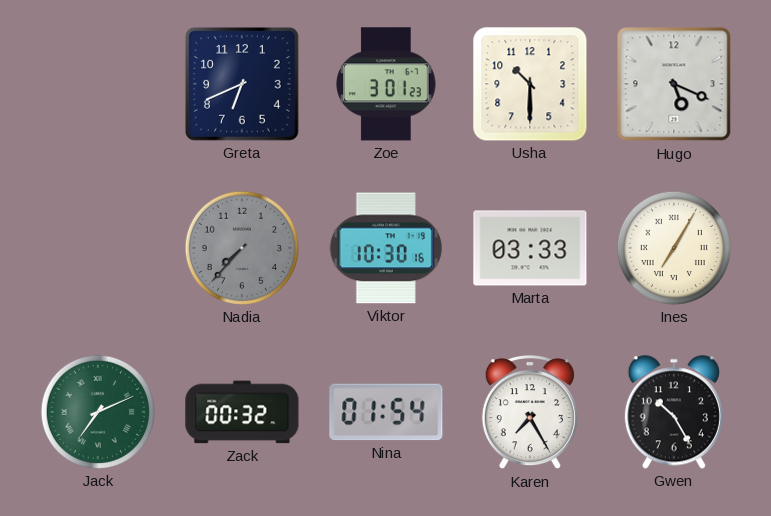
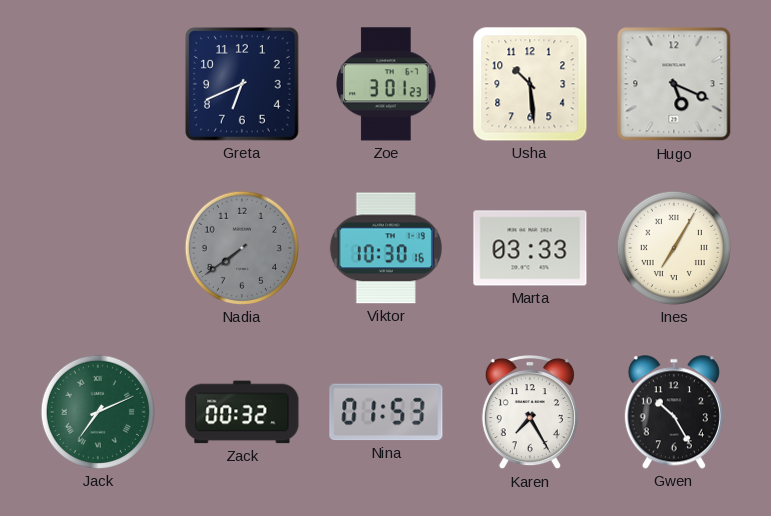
Usha: 10:30 -> 10:29
Nadia: 7:37 -> 7:39
Nina: 01:54 -> 01:53
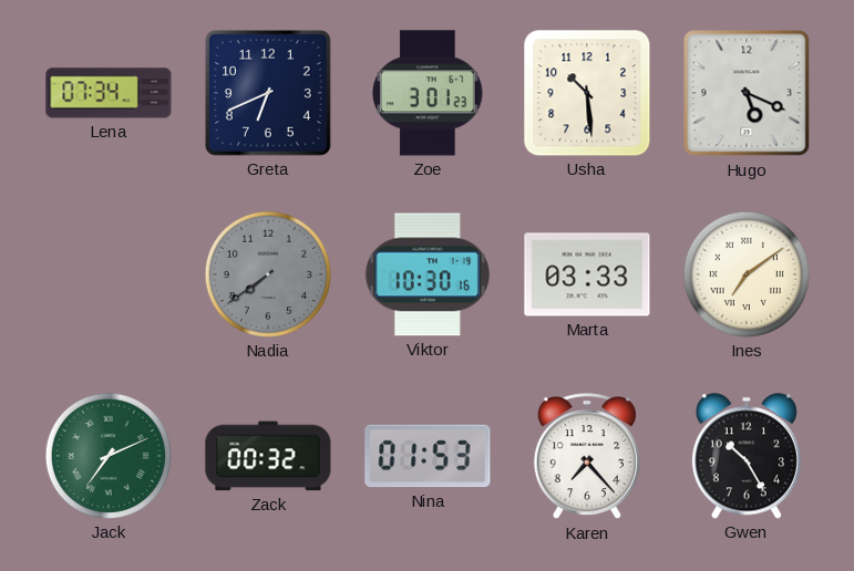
Lena: none -> 07:34
Ines: 7:05 -> 7:09
Karen: 7:25 -> 7:23
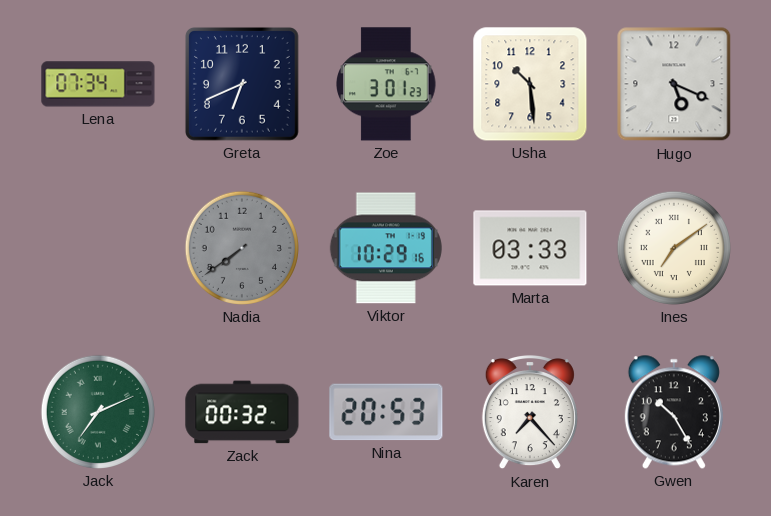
Viktor: 10:30 -> 10:29
Nina: 01:53 -> 20:53
